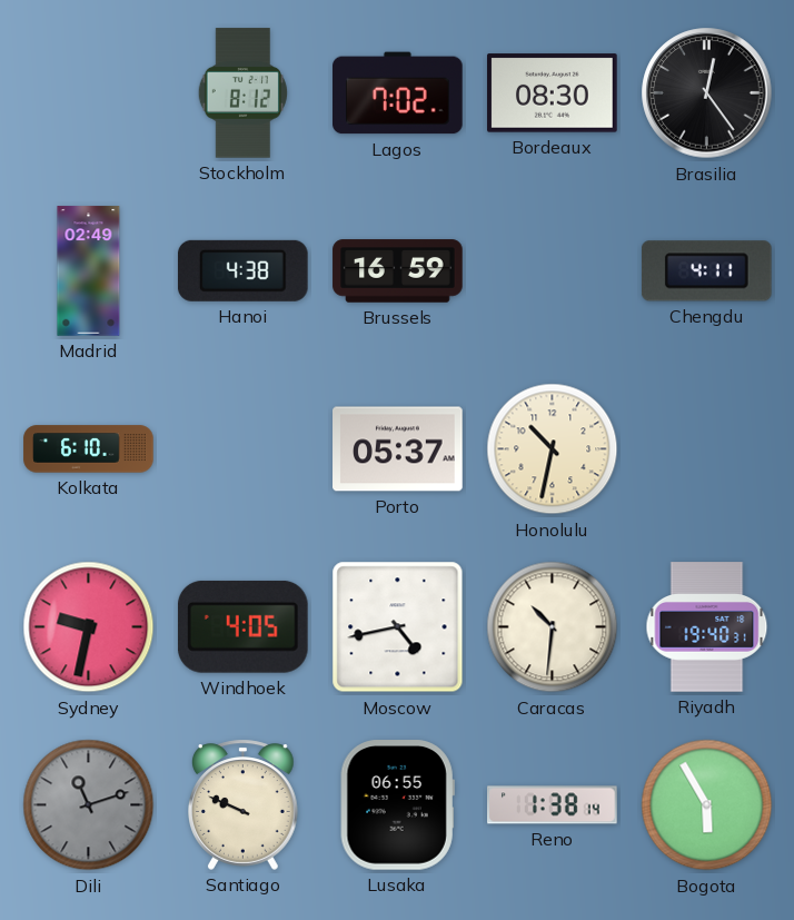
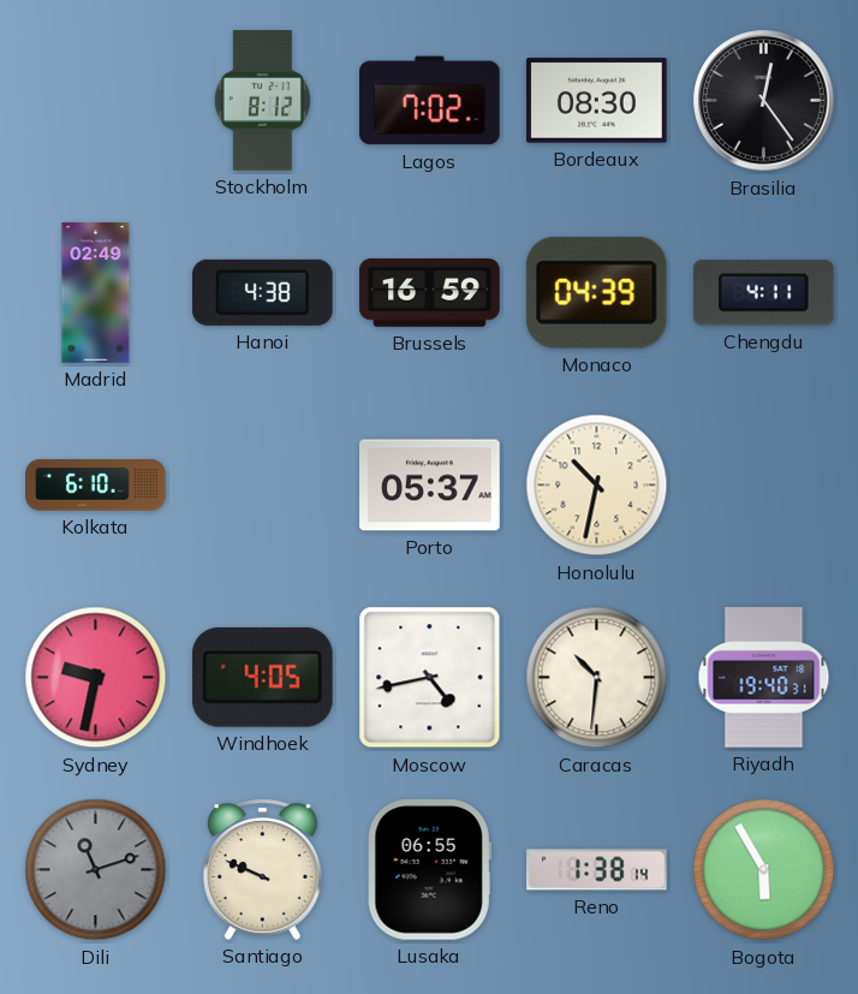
Monaco: none -> 04:39
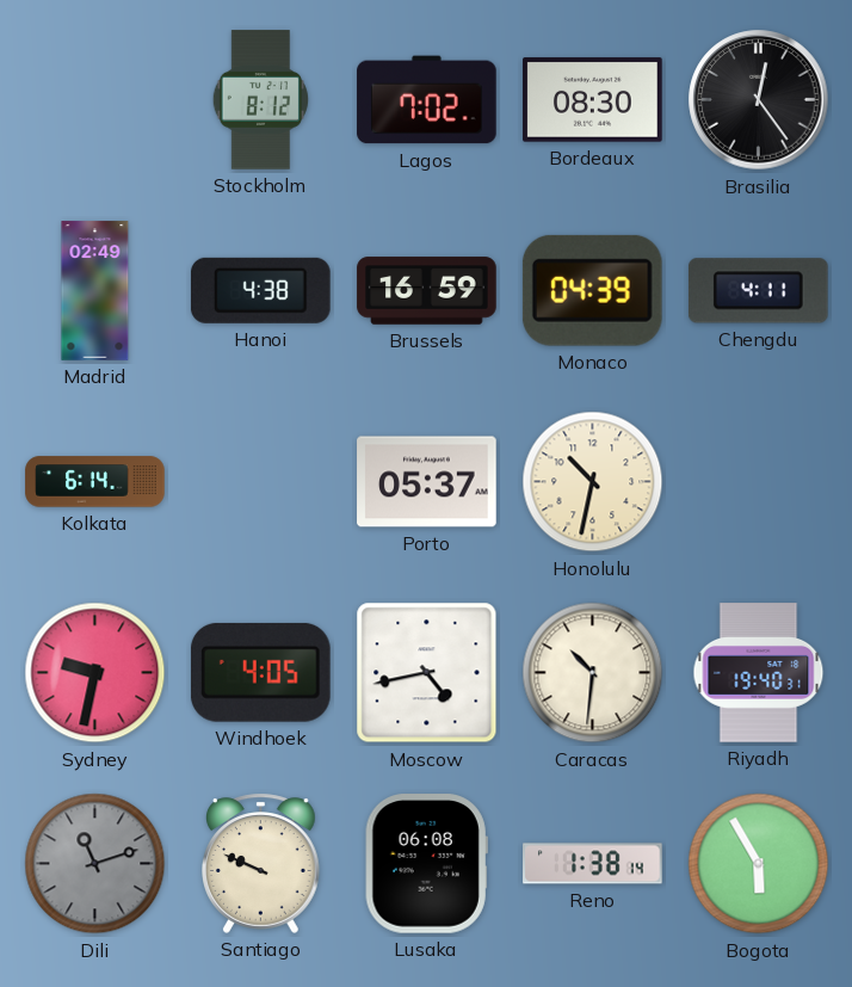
Kolkata: 6:10 -> 6:14
Lusaka: 06:55 -> 06:08
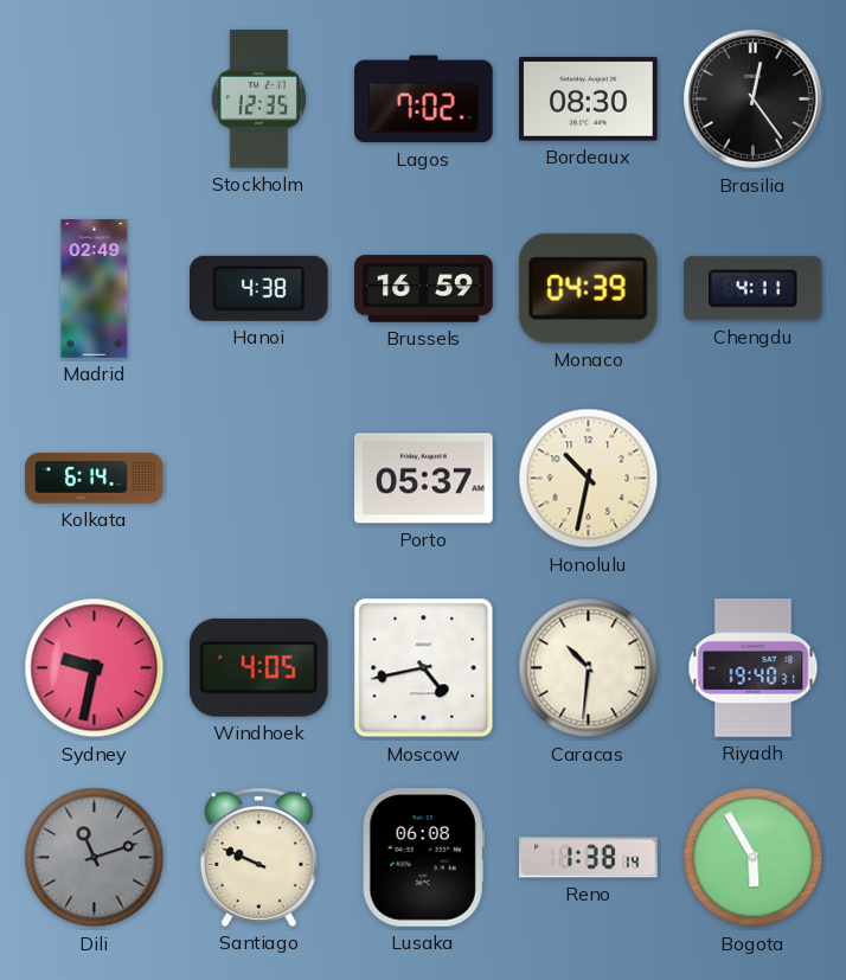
Stockholm: 8:12 -> 12:35
